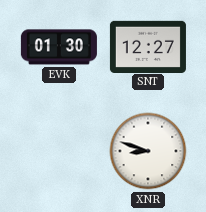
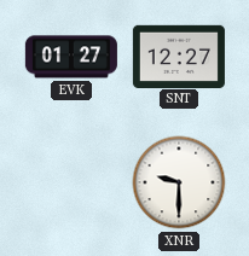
EVK: 01:30 -> 01:27
XNR: 8:48 -> 9:30
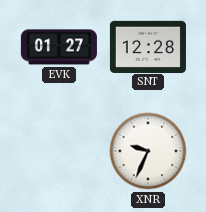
SNT: 12:27 -> 12:28
XNR: 9:30 -> 9:34
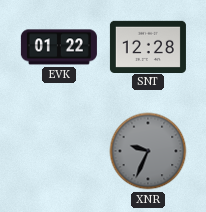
EVK: 01:27 -> 01:22
XNR dial: white -> grey
